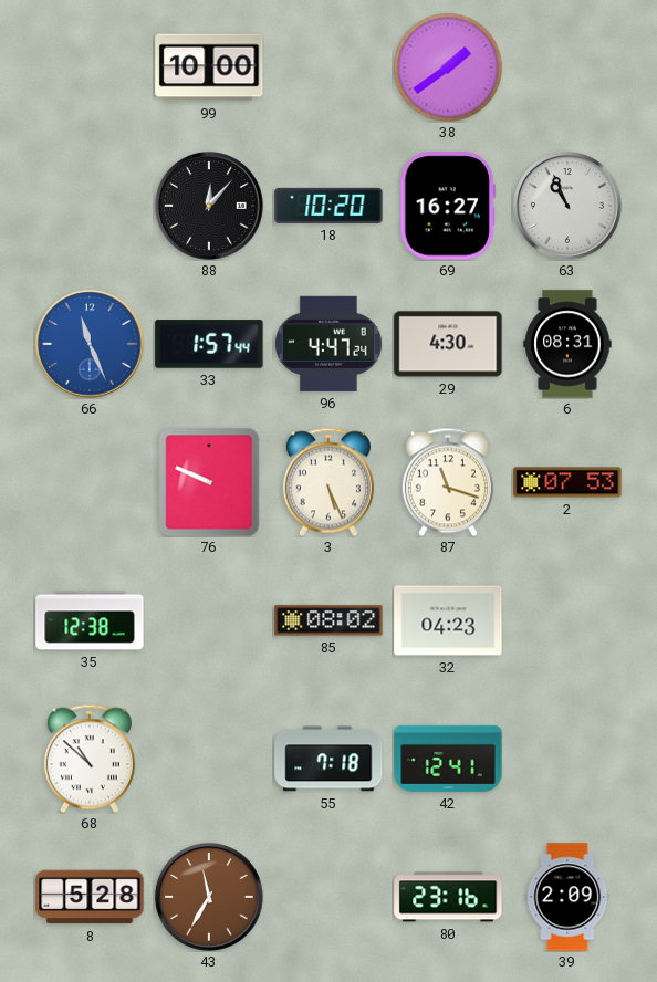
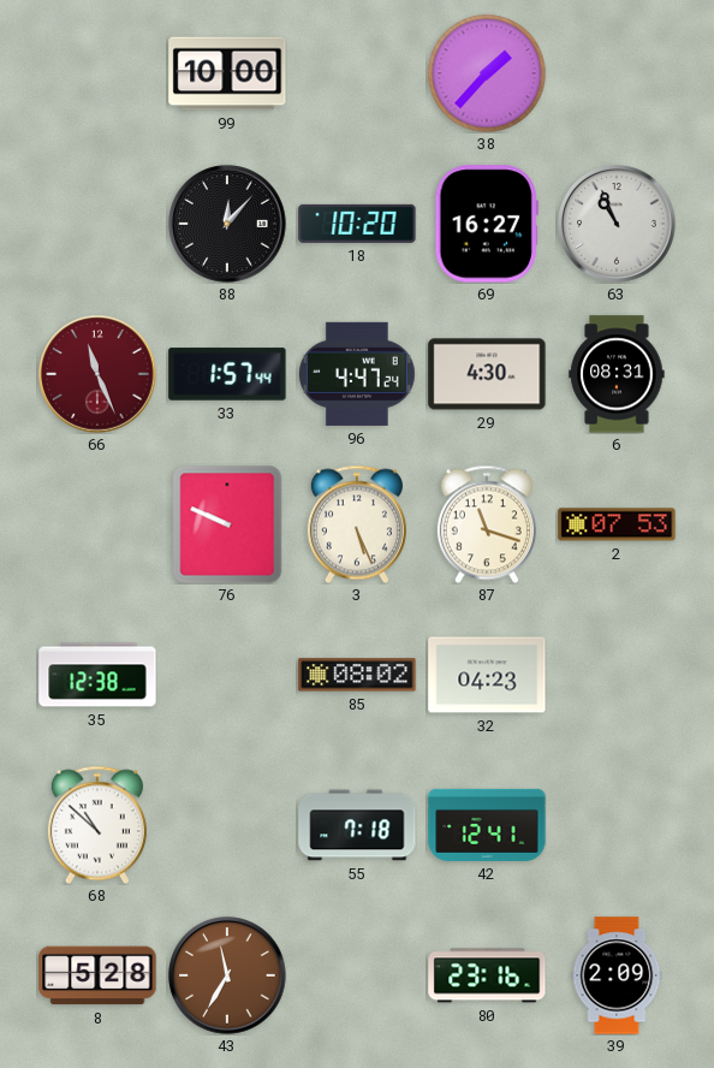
38: 1:39 -> 1:37
66 dial: blue -> burgundy
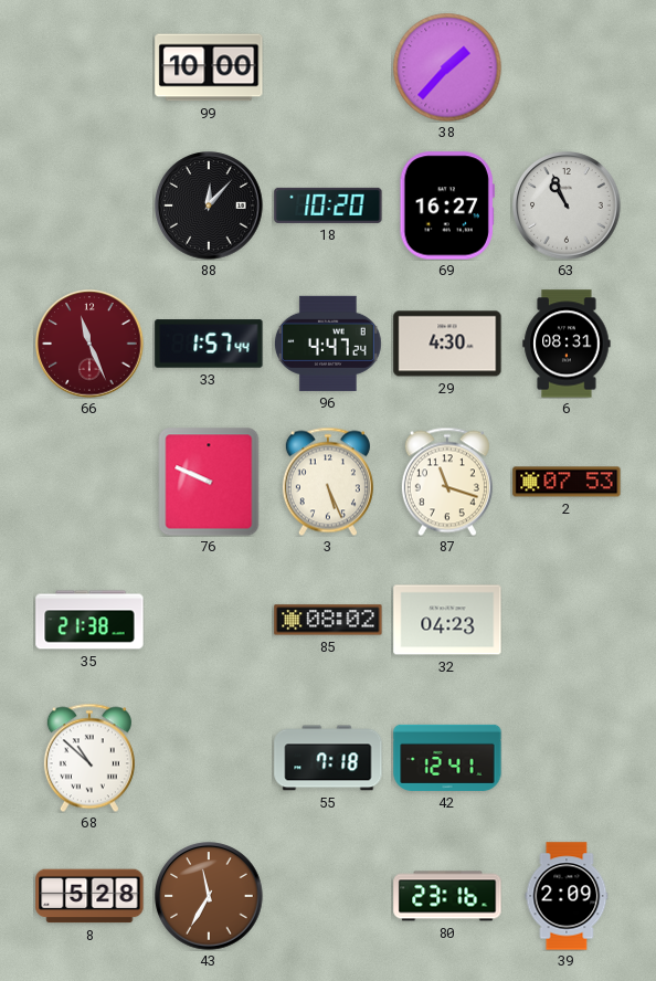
35: 12:38 -> 21:38
